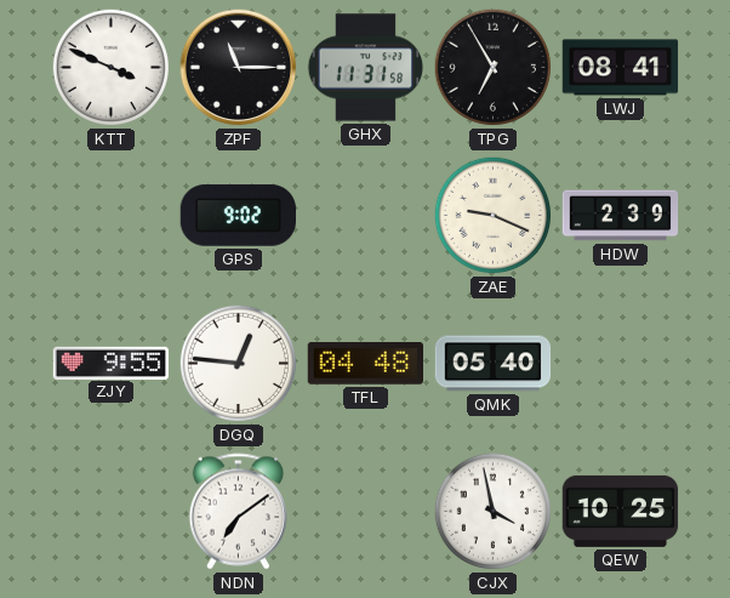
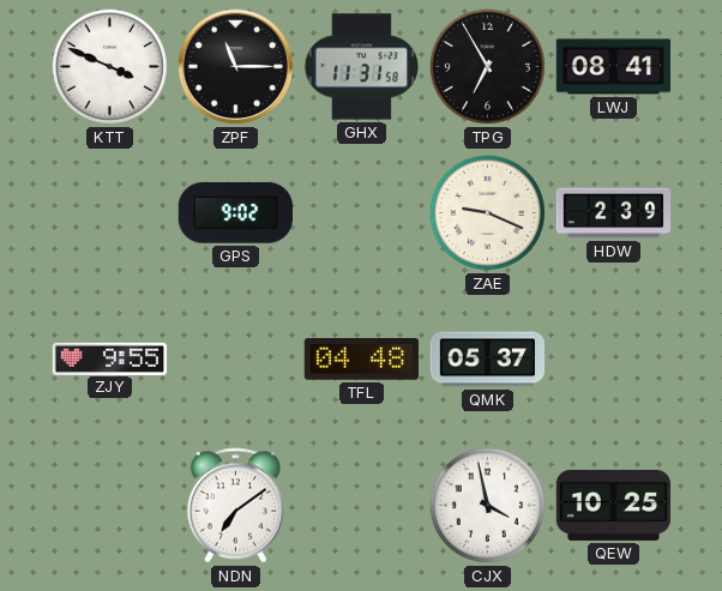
DGQ: 12:46 -> none
QMK: 05:40 -> 05:37
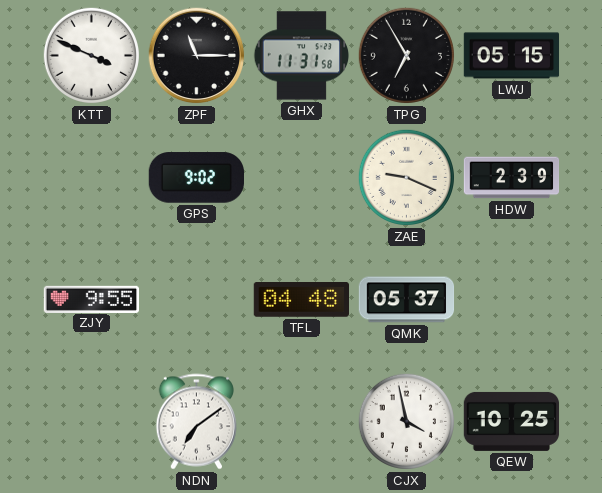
LWJ: 08:41 -> 05:15
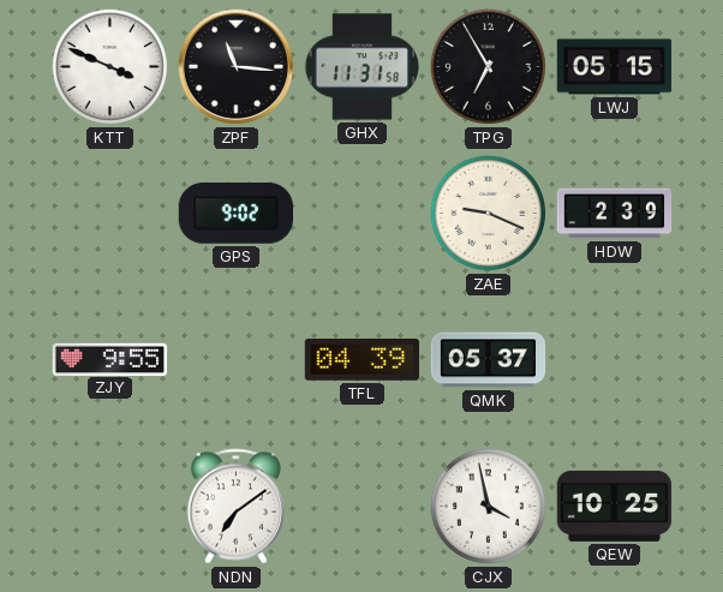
ZPF: 11:15 -> 11:16
TFL: 04:48 -> 04:39
